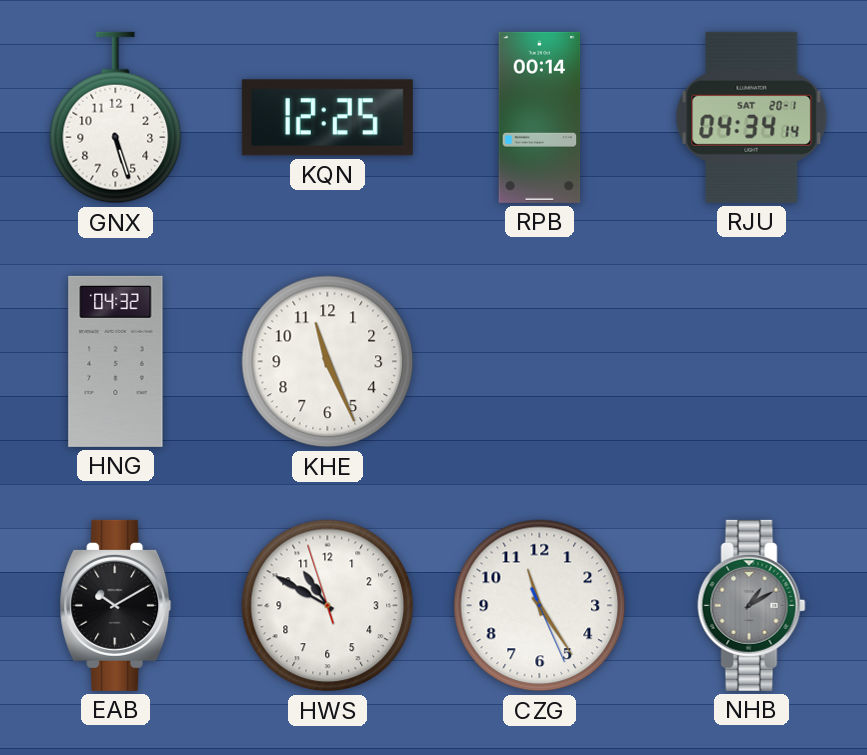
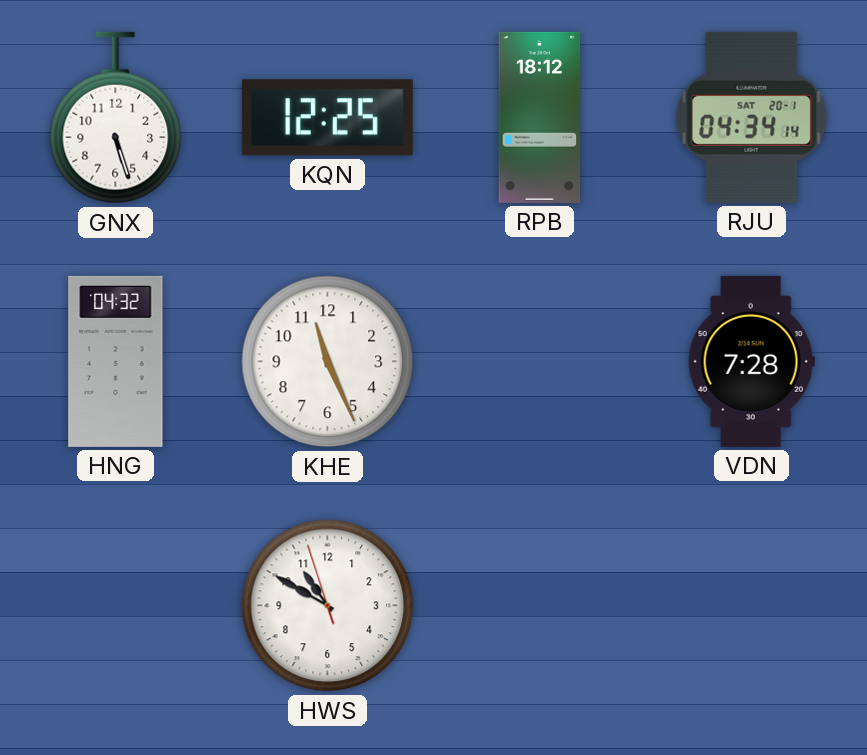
RPB: 00:14 -> 18:12
VDN: none -> 7:28
EAB: 10:10 -> none
CZG: 11:24 -> none
NHB: 1:10 -> none
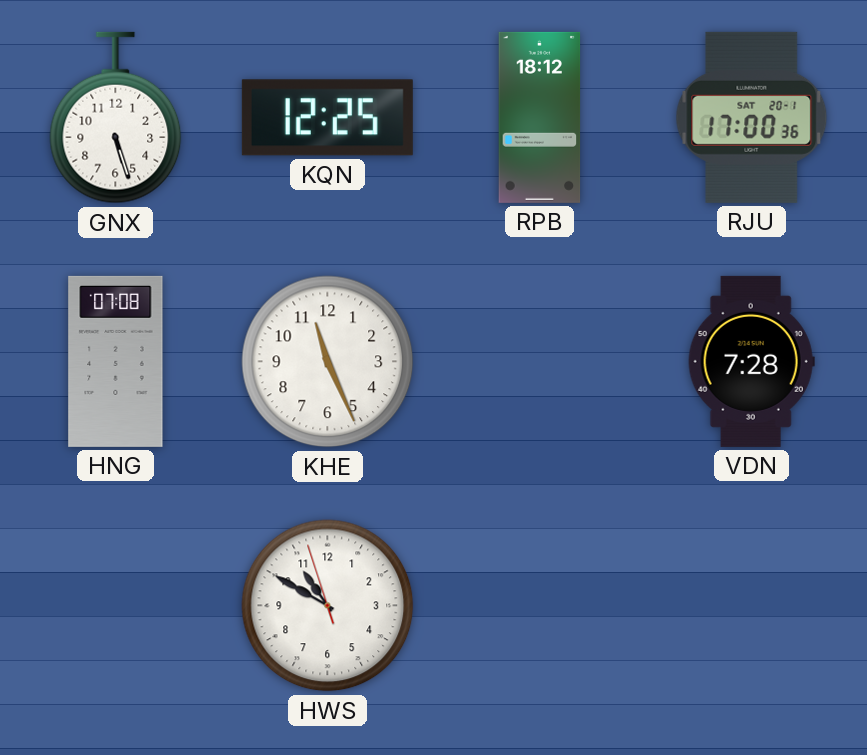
RJU: 04:34 -> 17:00
HNG: 04:32 -> 07:08
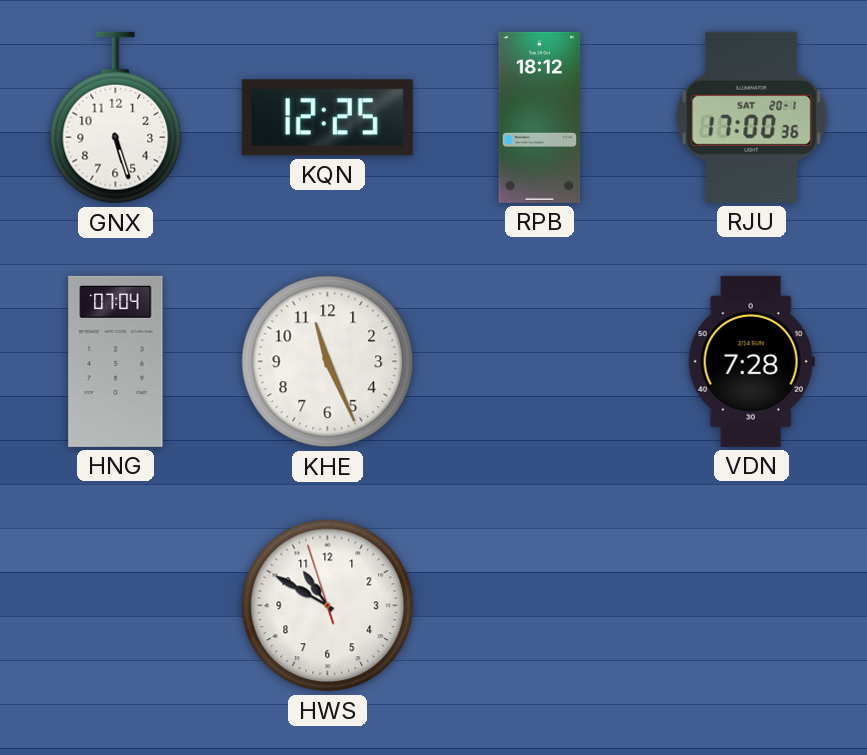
HNG: 07:08 -> 07:04
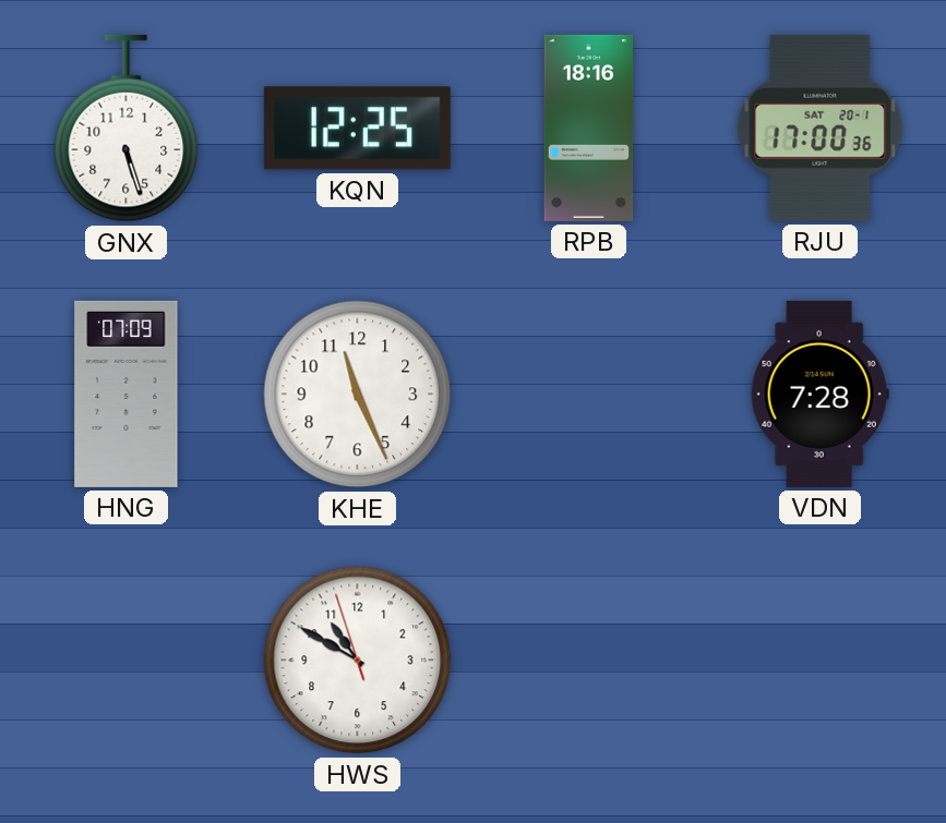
RPB: 18:12 -> 18:16
HNG: 07:04 -> 07:09
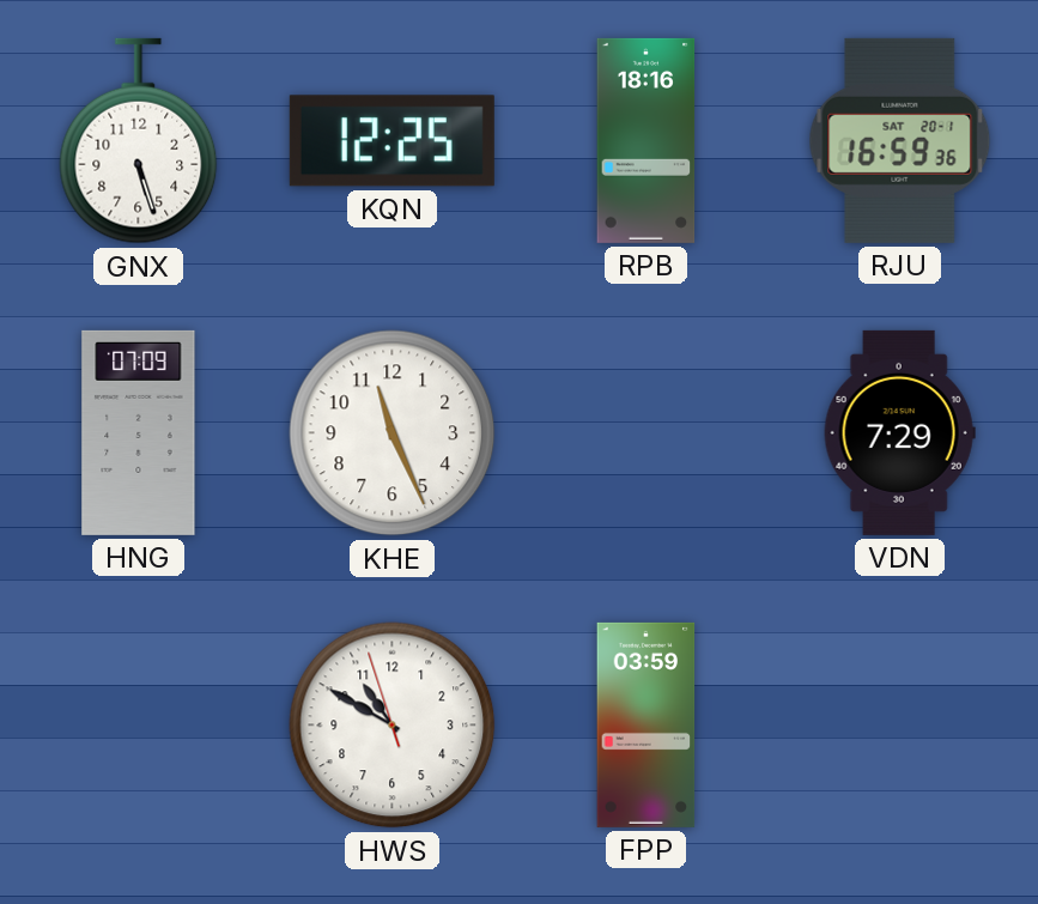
RJU: 17:00 -> 16:59
VDN: 7:28 -> 7:29
FPP: none -> 03:59
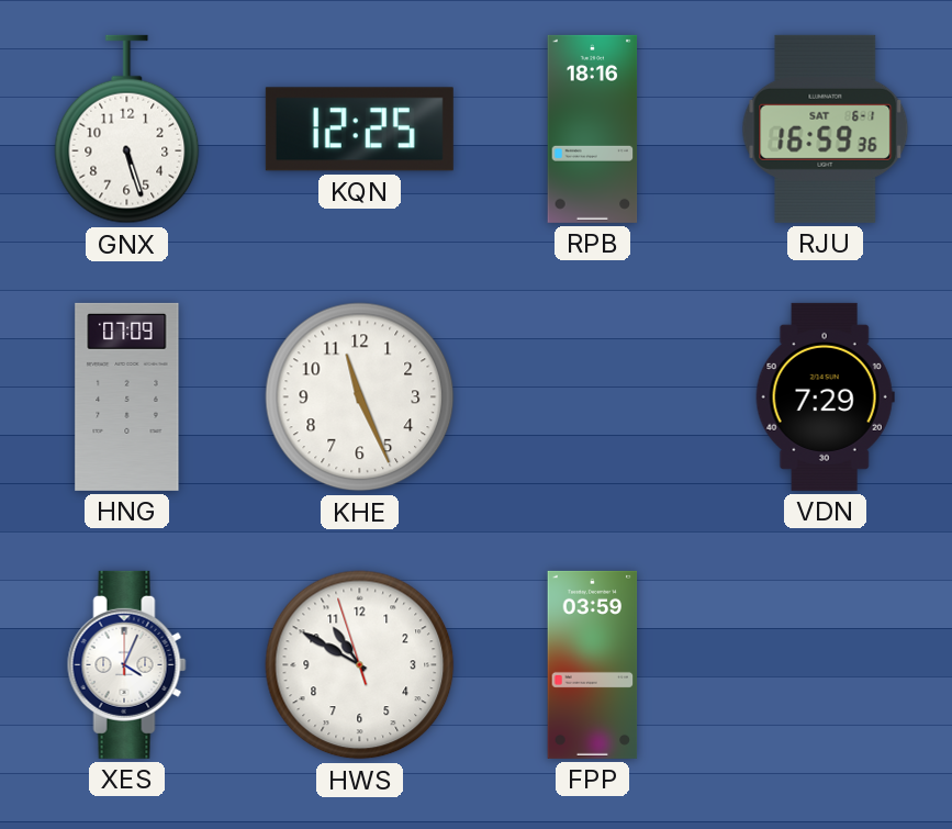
RJU date: SAT 20-1 -> SAT 6-1
XES: none -> 4:04
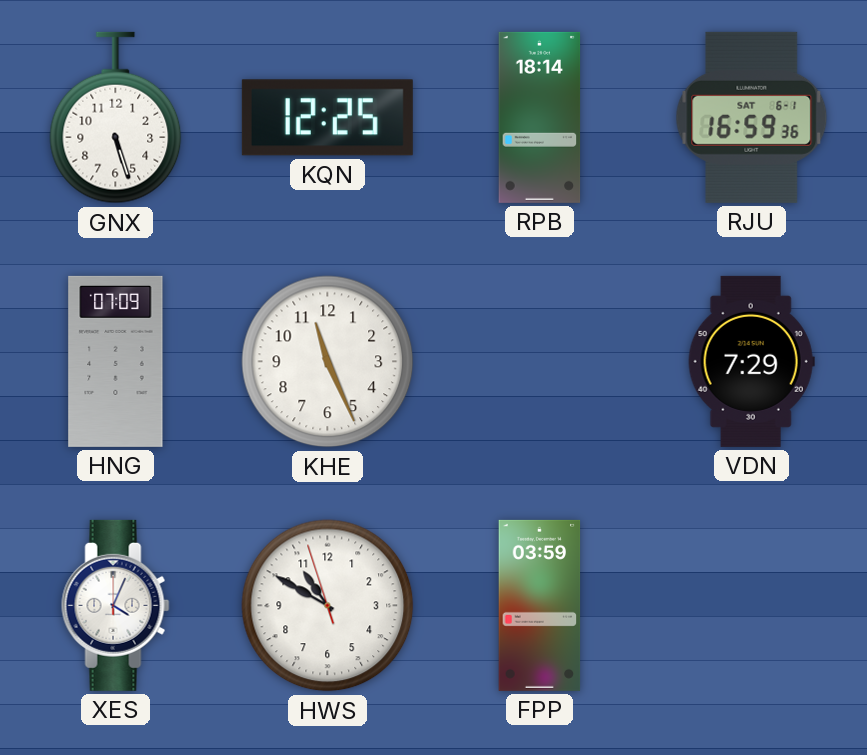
RPB: 18:16 -> 18:14
